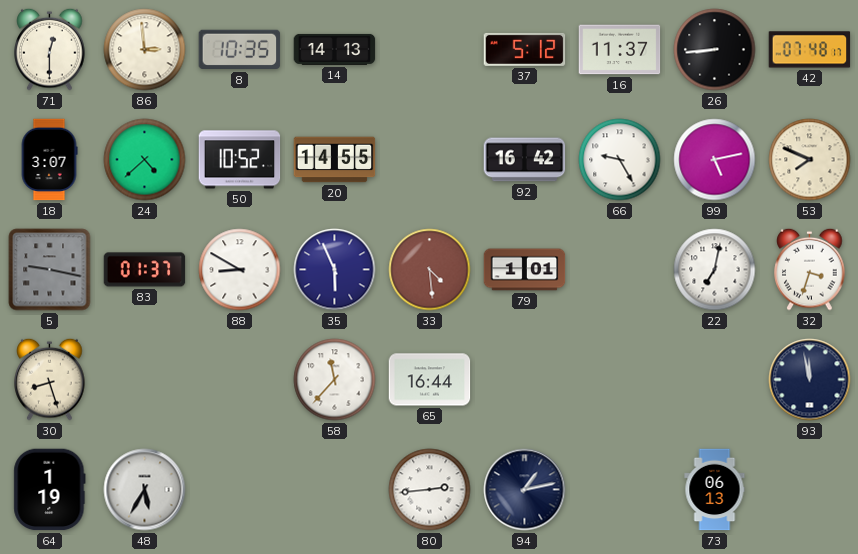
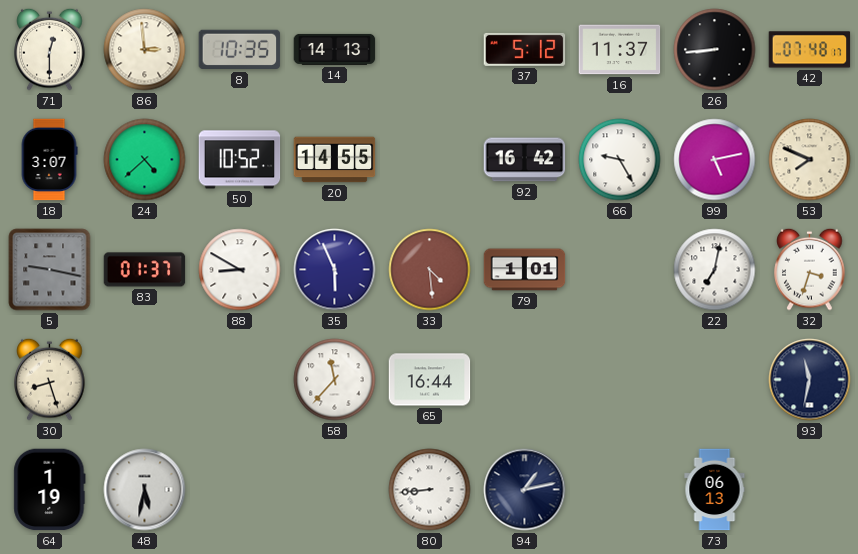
93: 11:58 -> 11:32
48: 5:35 -> 5:32
80: 2:44 -> 8:44
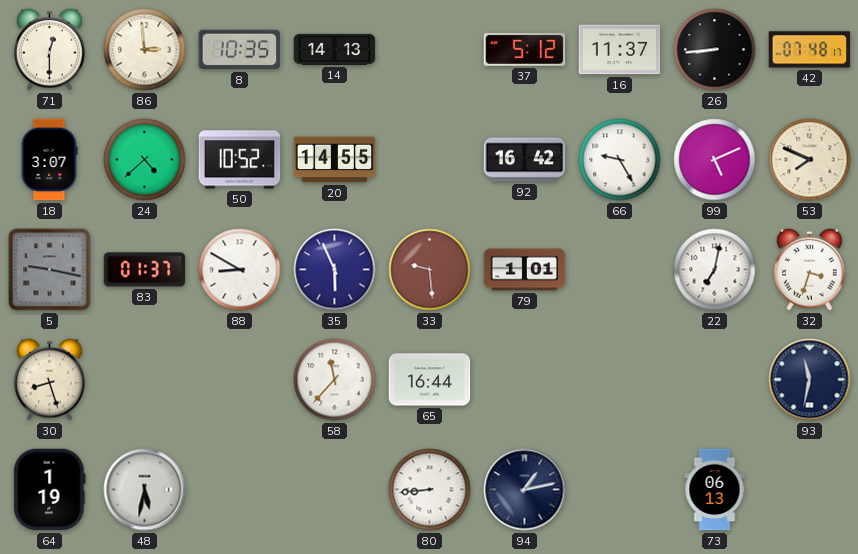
99: 5:13 -> 5:11
33: 4:29 -> 9:29
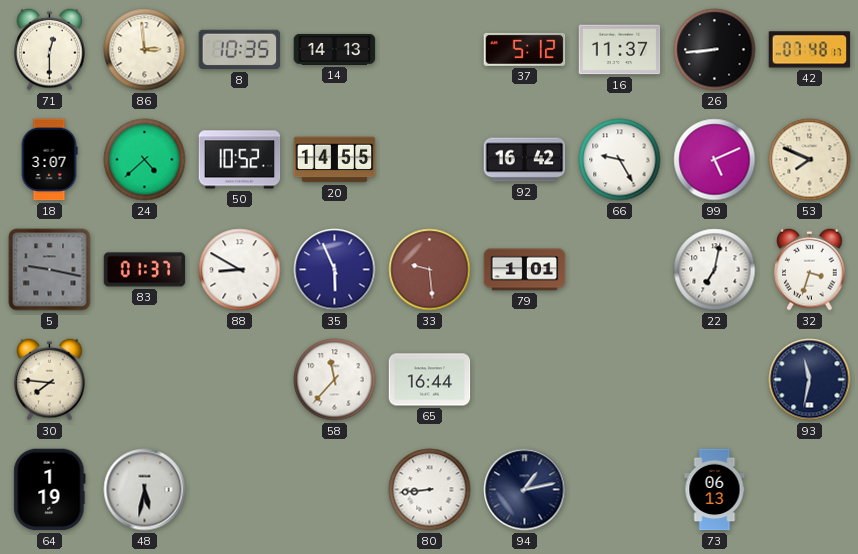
30: 8:27 -> 7:46
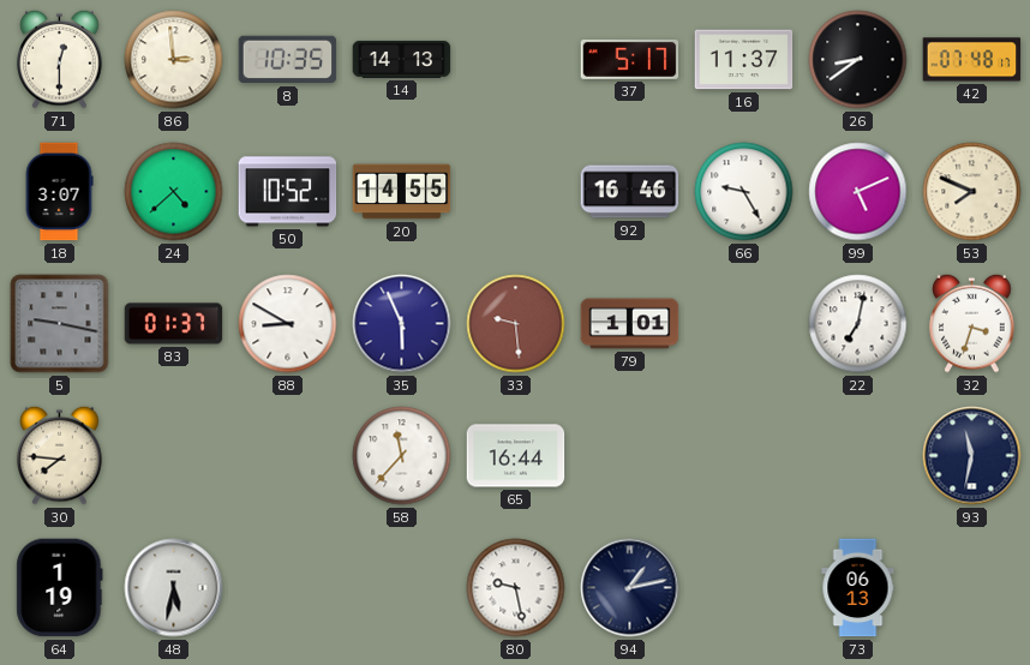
37: 5:12 -> 5:17
26: 8:44 -> 8:39
92: 16:42 -> 16:46
80: 8:44 -> 9:28
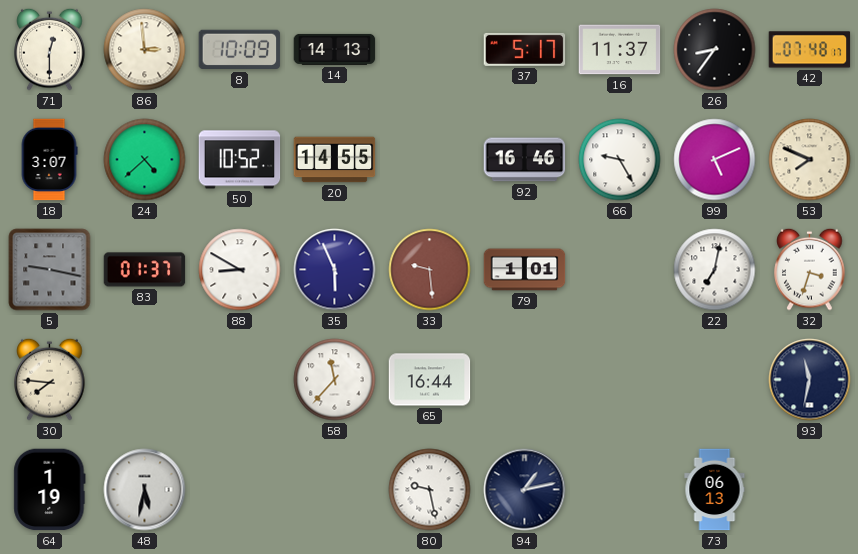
8: 10:35 -> 10:09
26: 8:39 -> 8:36
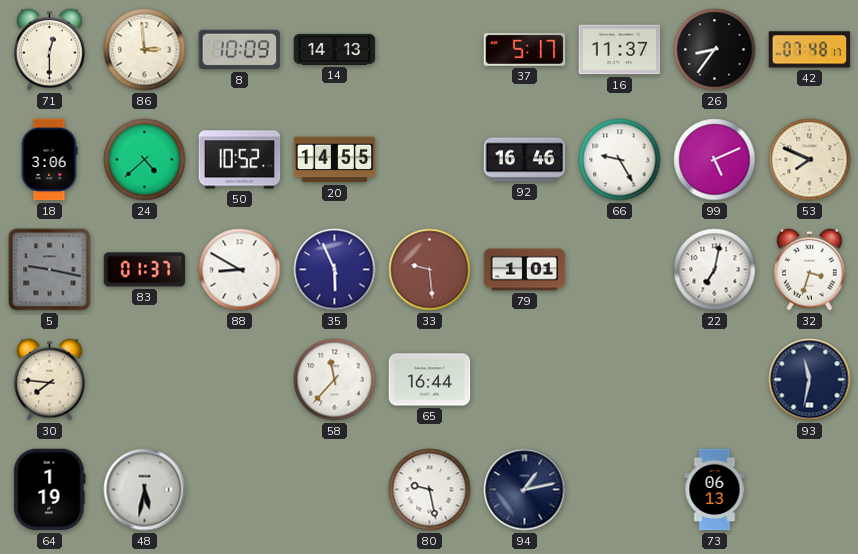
18: 3:07 -> 3:06
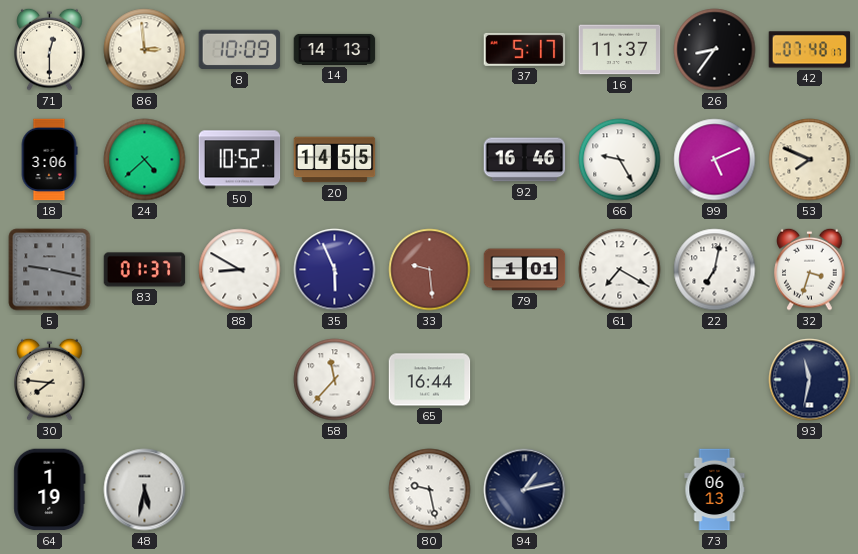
61: none -> 7:20
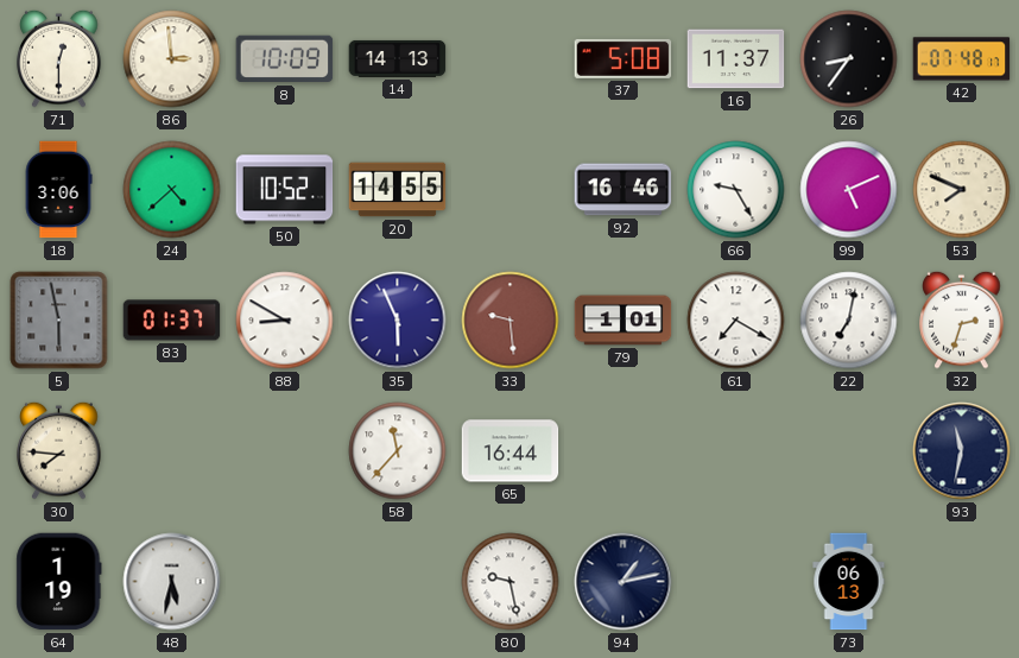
37: 5:17 -> 5:08
5: 9:17 -> 5:58
32: 3:33 -> 2:33
